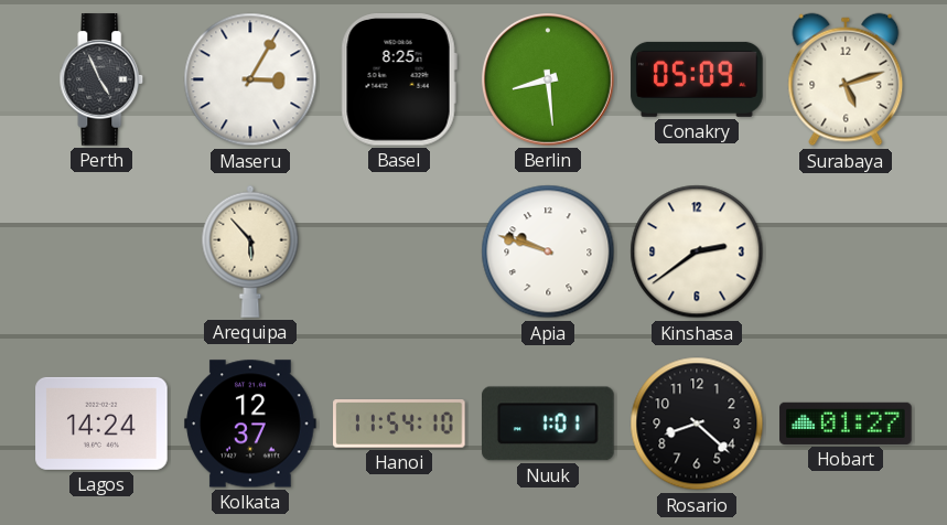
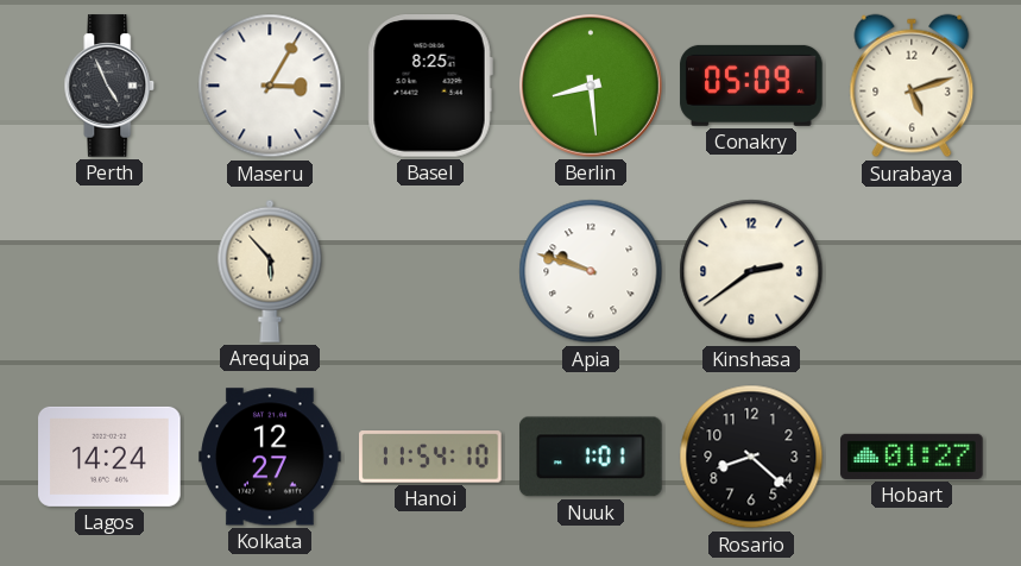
Kolkata: 12:37 -> 12:27
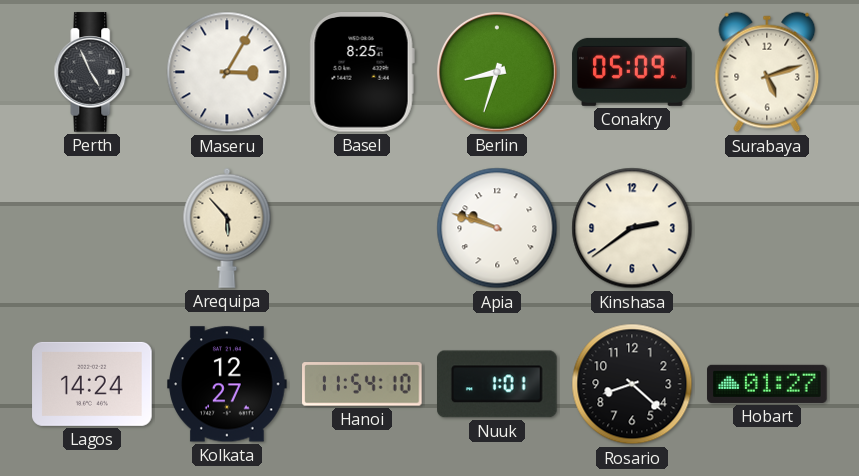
Berlin: 8:29 -> 8:33
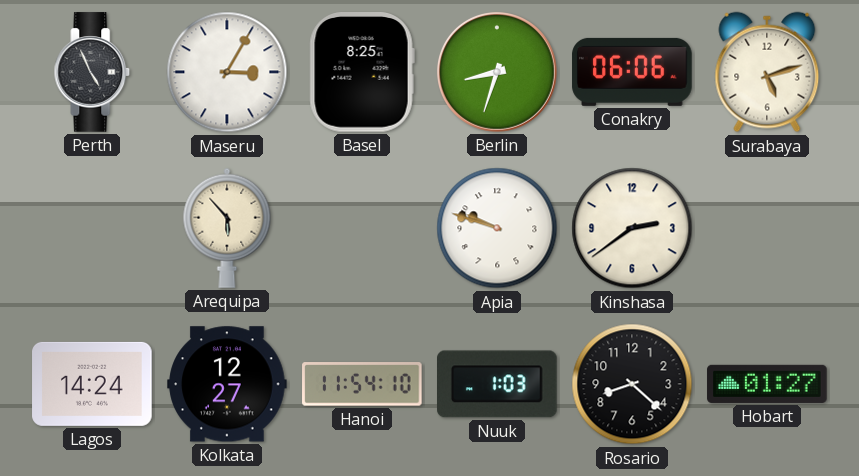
Conakry: 05:09 -> 06:06
Nuuk: 1:01 -> 1:03
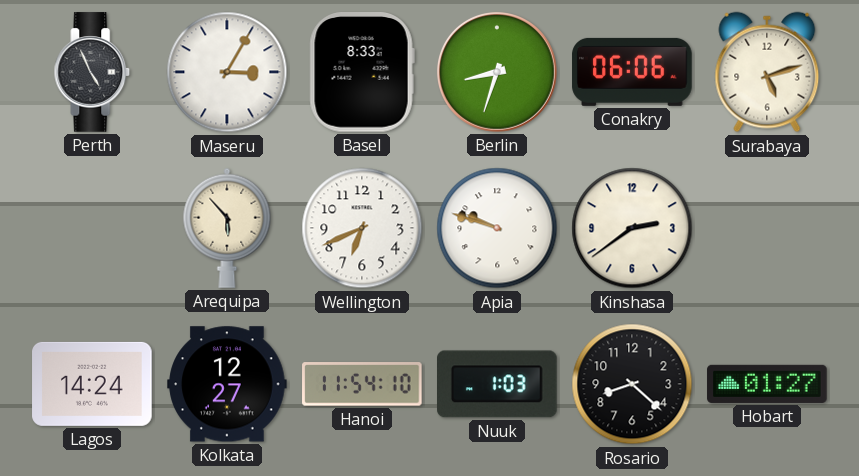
Basel: 8:25 -> 8:33
Wellington: none -> 6:41
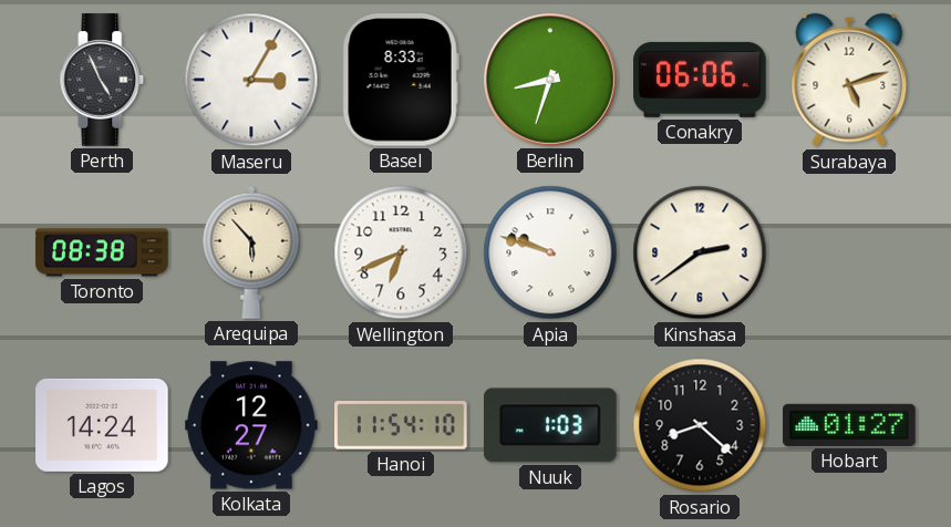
Toronto: none -> 08:38
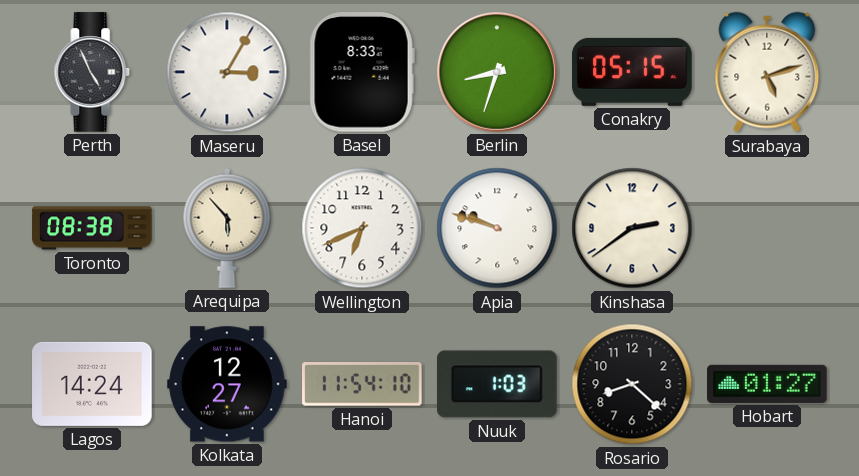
Conakry: 06:06 -> 05:15
